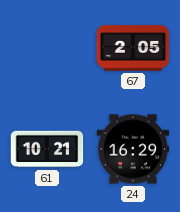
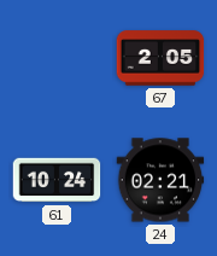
61: 10:21 -> 10:24
24: 16:29 -> 02:21
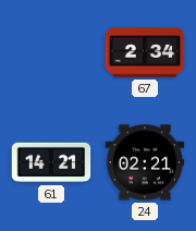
67: 2:05 -> 2:34
61: 10:24 -> 14:21
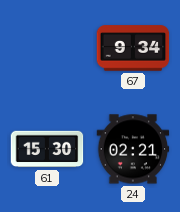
67: 2:34 -> 9:34
61: 14:21 -> 15:30
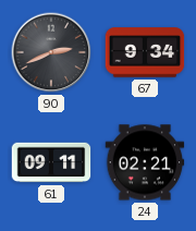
90: none -> 2:41
61: 15:30 -> 09:11
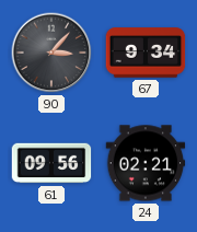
90: 2:41 -> 3:07
61: 09:11 -> 09:56
